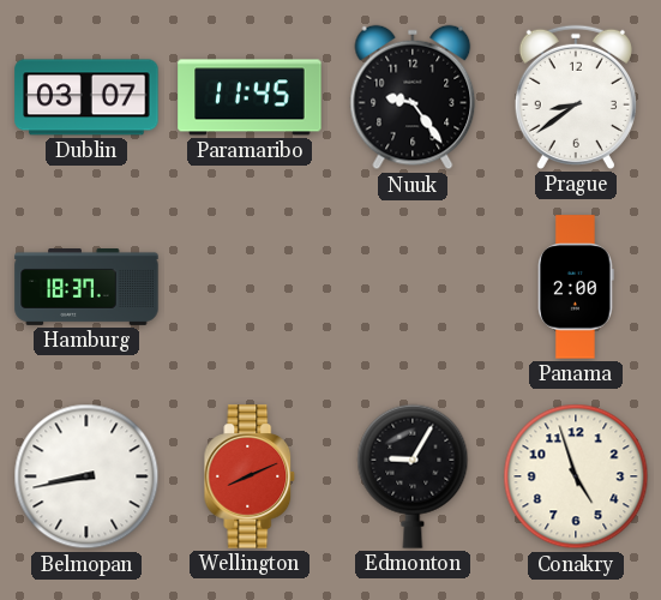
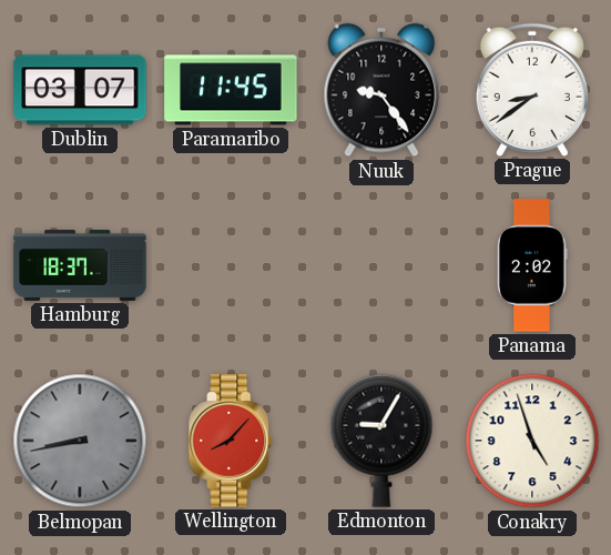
Panama: 2:00 -> 2:02
Belmopan dial: white -> grey
Wellington: 8:11 -> 8:07
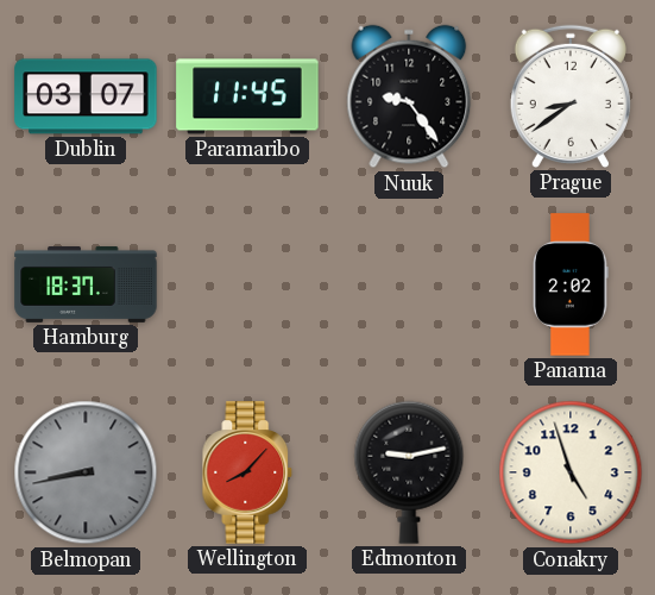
Edmonton: 9:05 -> 9:13
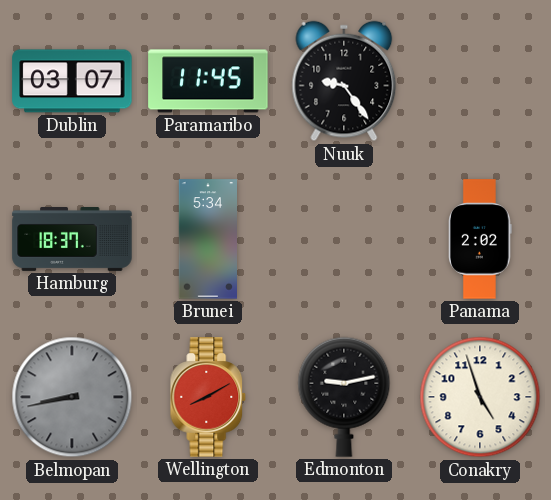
Prague: 8:39 -> none
Brunei: none -> 5:34
Wellington: 8:07 -> 8:10
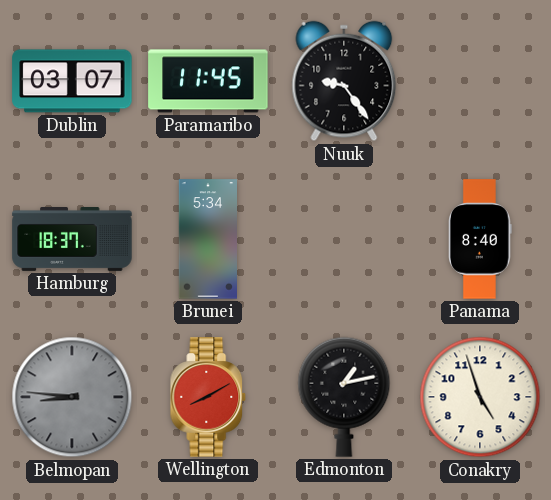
Panama: 2:02 -> 8:40
Belmopan: 8:43 -> 8:46
Edmonton: 9:13 -> 1:13
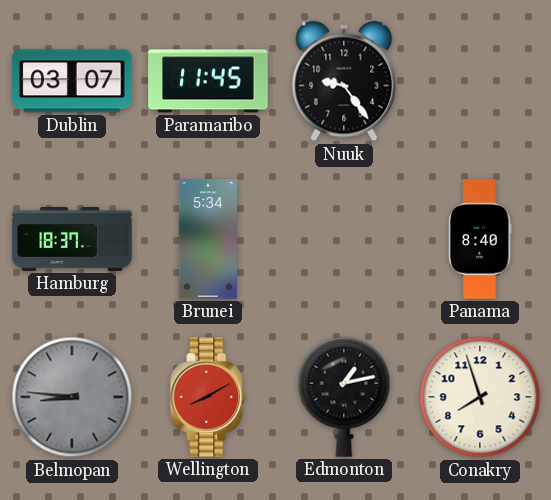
Conakry: 4:57 -> 7:57
